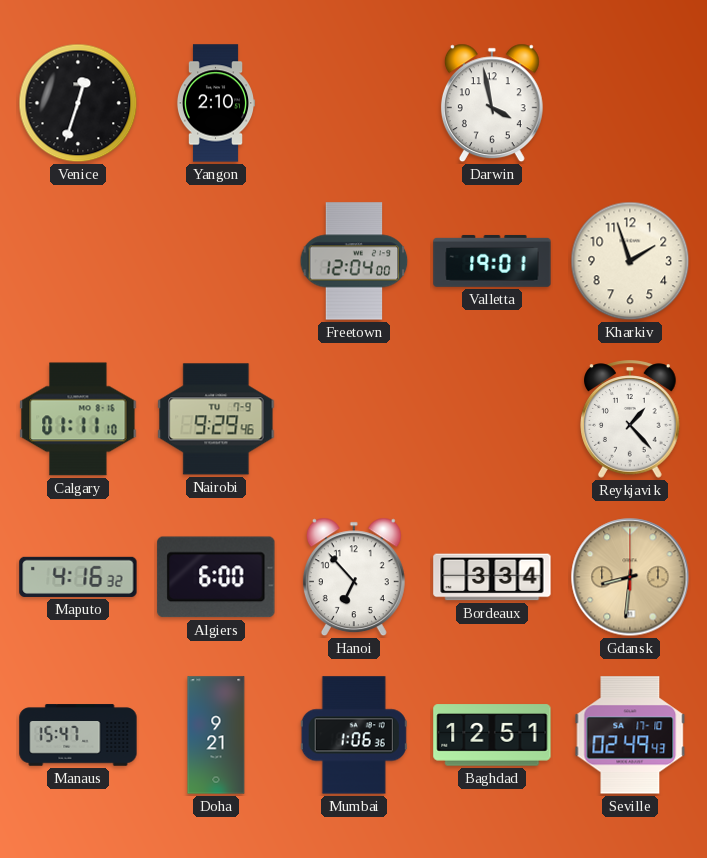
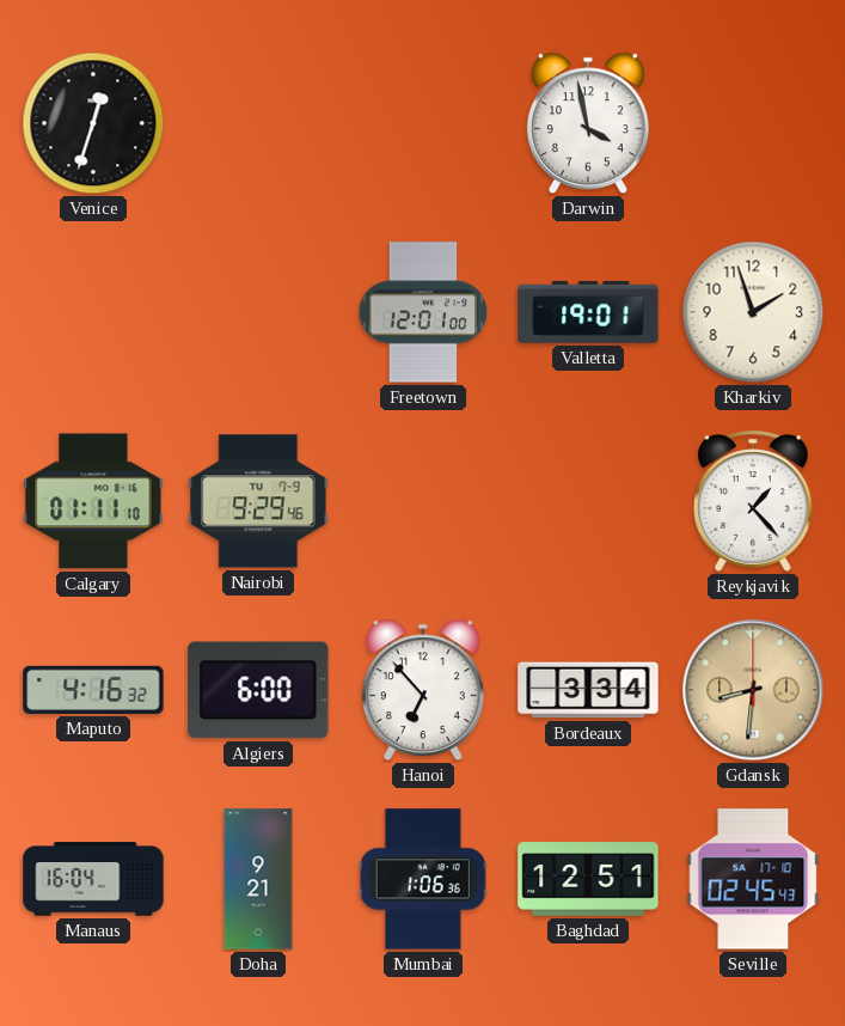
Yangon: 2:10 -> none
Freetown: 12:04 -> 12:01
Manaus: 15:47 -> 16:04
Seville: 02:49 -> 02:45
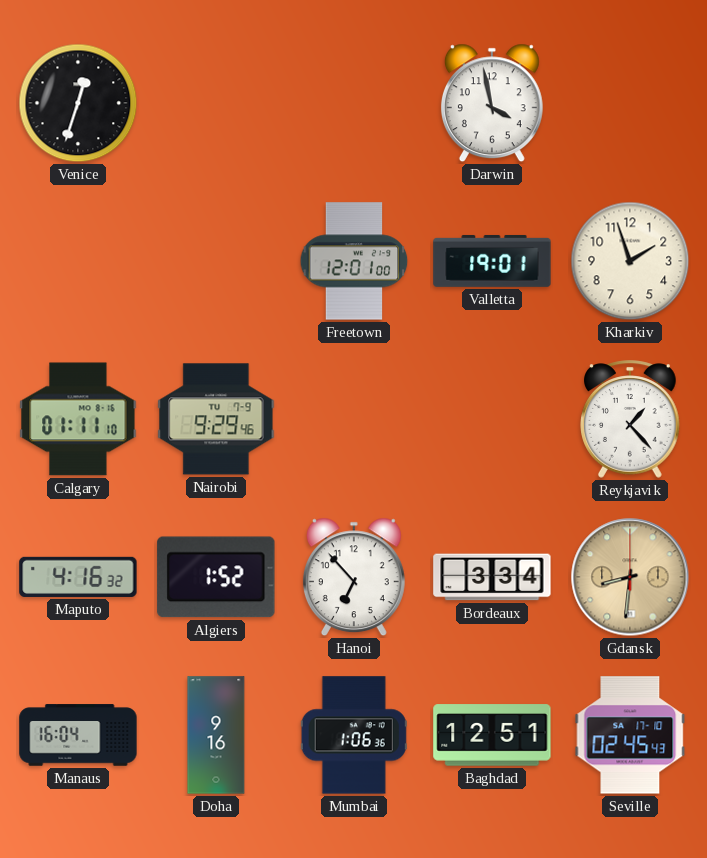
Algiers: 6:00 -> 1:52
Doha: 9:21 -> 9:16
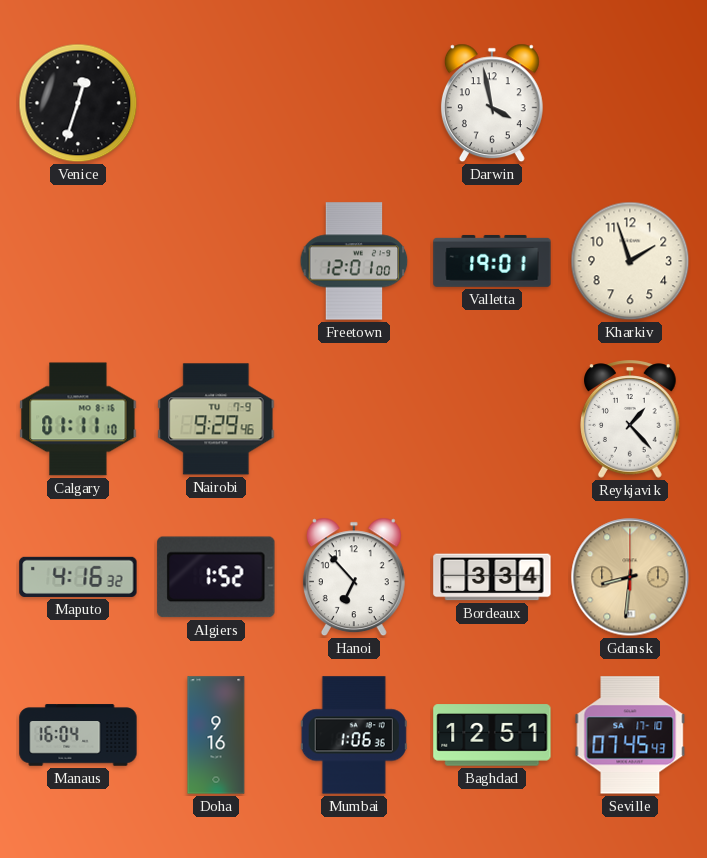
Seville: 02:45 -> 07:45
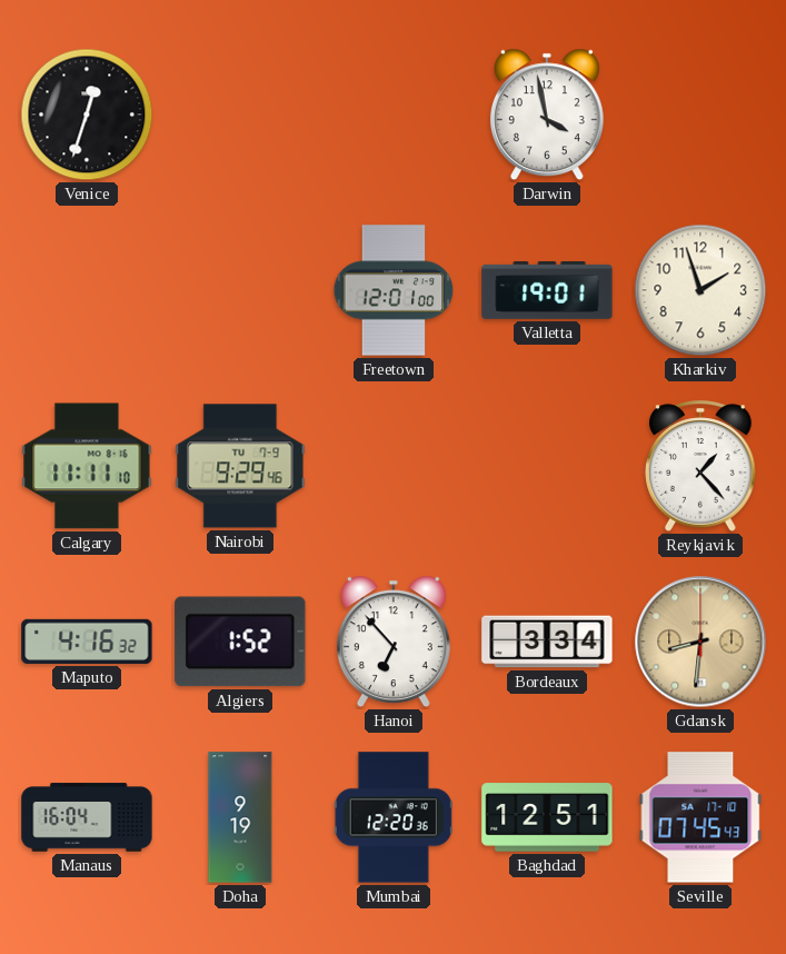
Calgary: 01:11 -> 11:11
Doha: 9:16 -> 9:19
Mumbai: 1:06 -> 12:20
